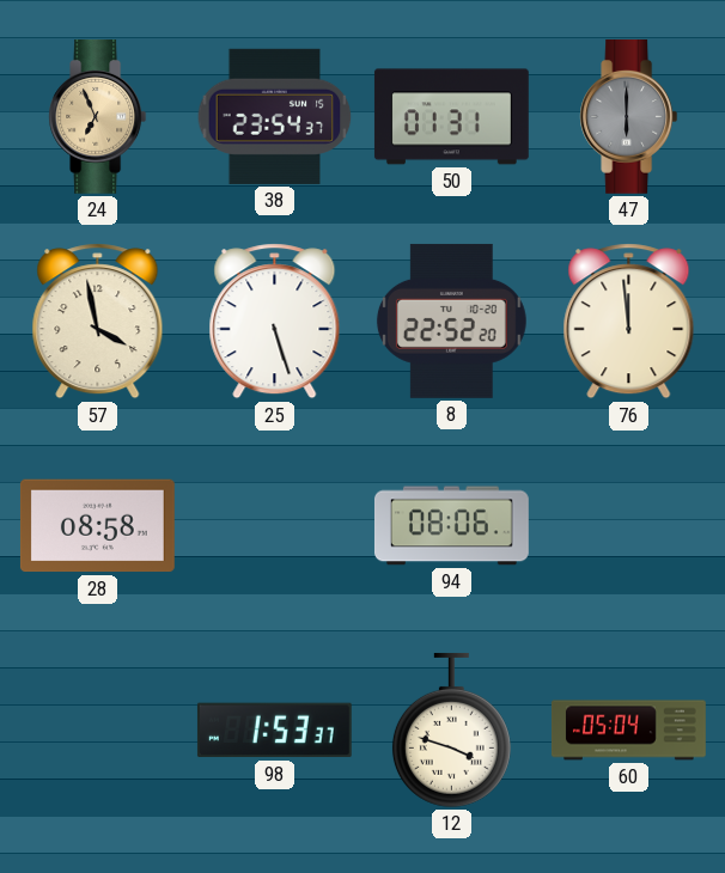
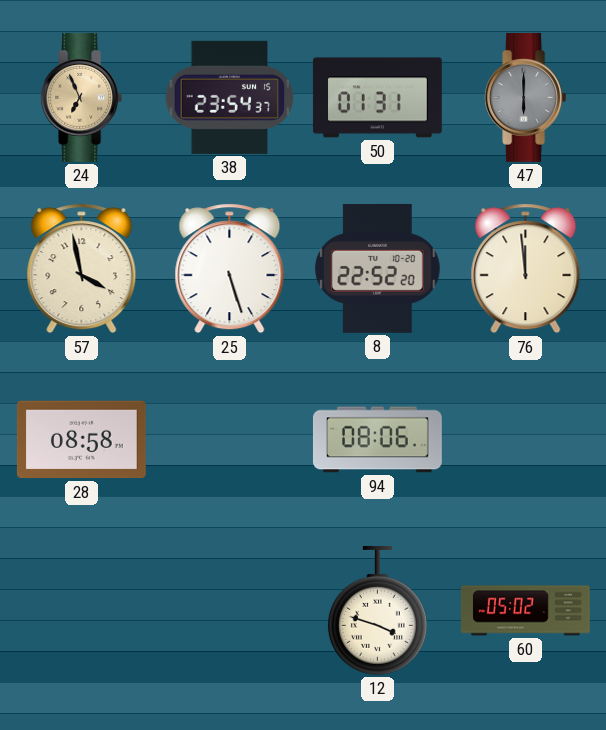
98: 1:53 -> none
60: 05:04 -> 05:02
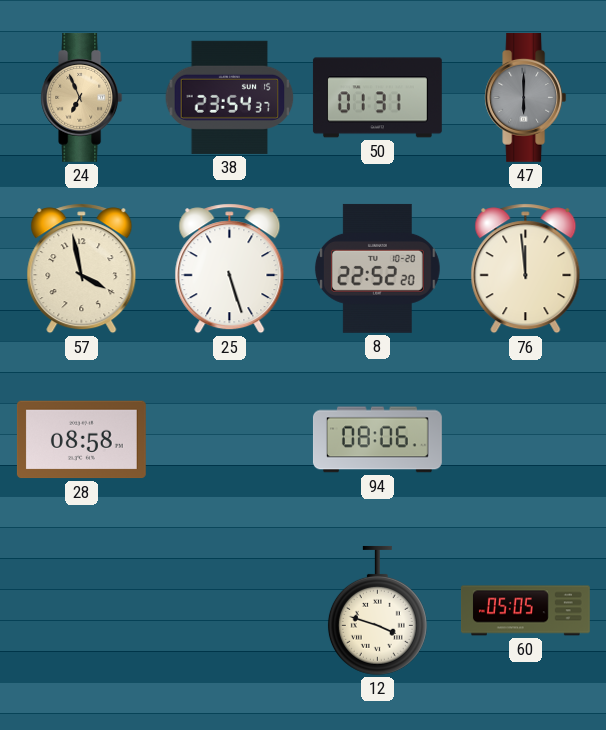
60: 05:02 -> 05:05
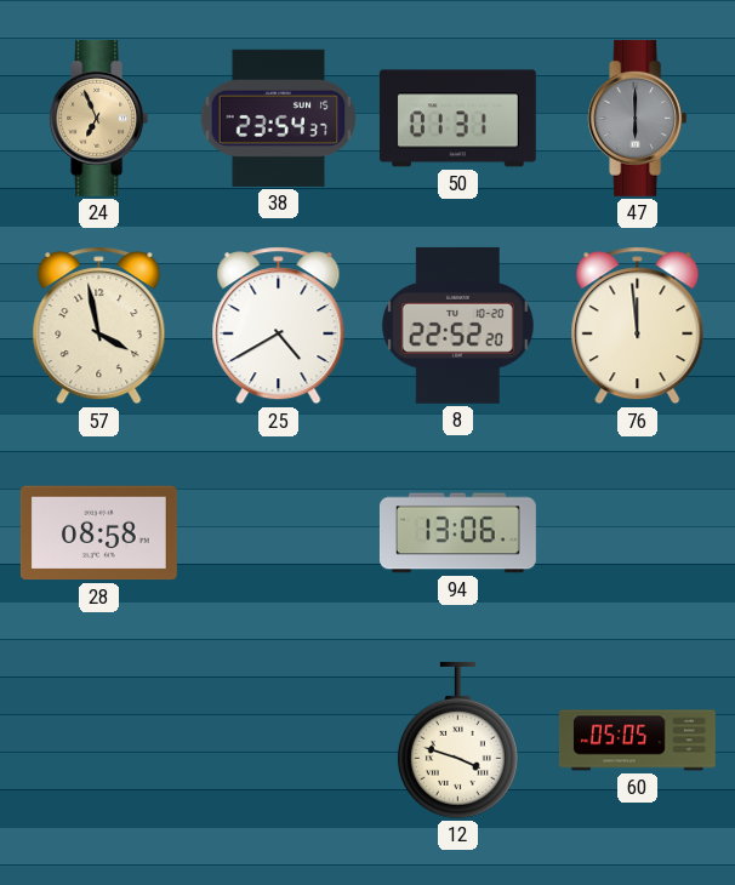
25: 5:27 -> 4:40
94: 08:06 -> 13:06
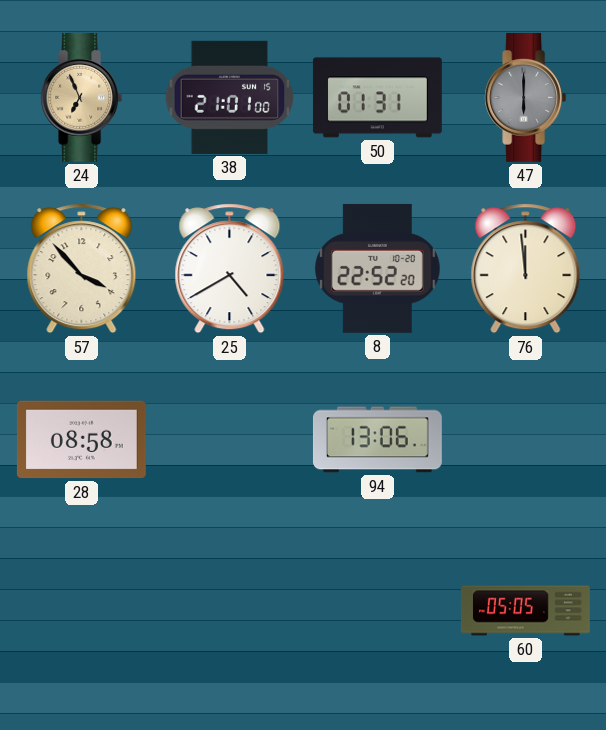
38: 23:54 -> 21:01
57: 3:58 -> 3:53
12: 3:48 -> none
